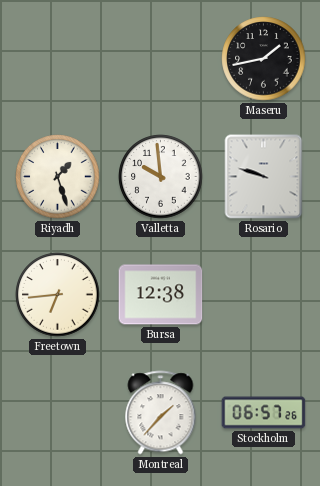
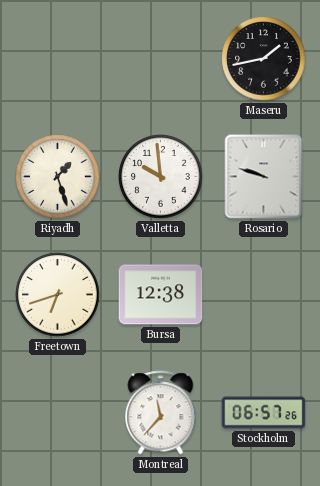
Freetown: 6:44 -> 6:42
Montreal: 1:37 -> 11:37
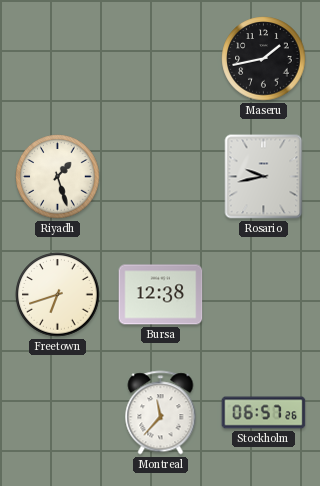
Valletta: 9:59 -> none
Rosario: 9:48 -> 9:43
